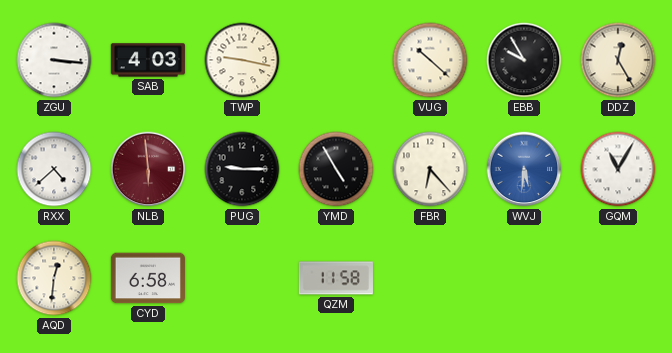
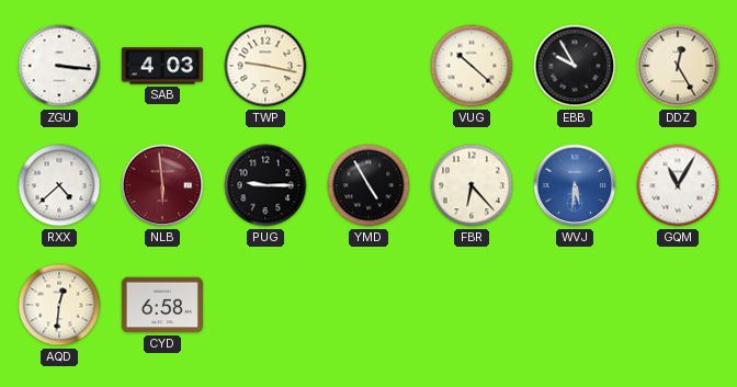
QZM: 11:58 -> none
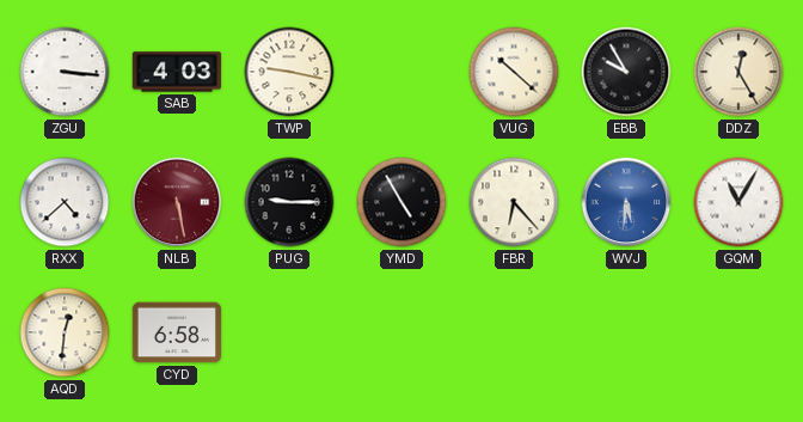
NLB: 5:59 -> 5:28
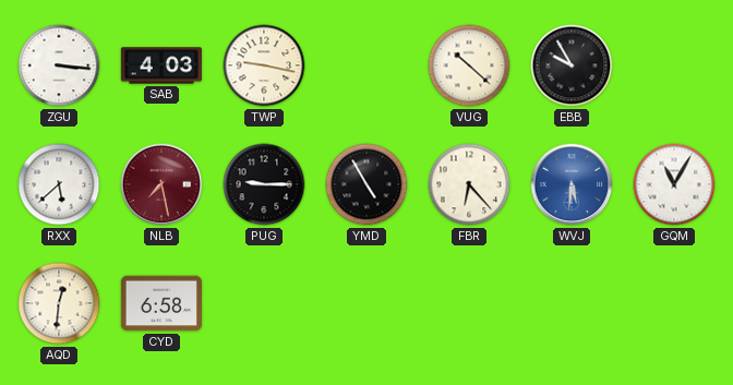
DDZ: 12:25 -> none
RXX: 4:38 -> 5:38
NLB: 5:28 -> 7:28
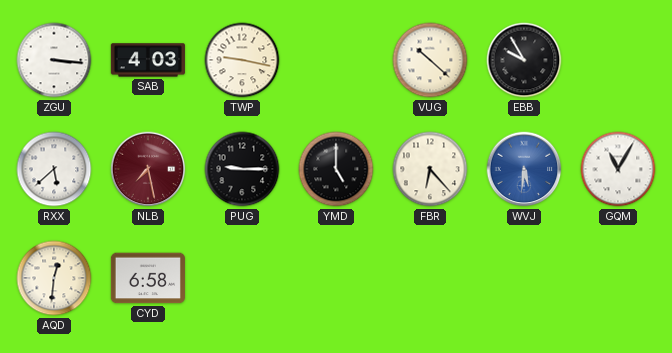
YMD: 4:55 -> 5:00
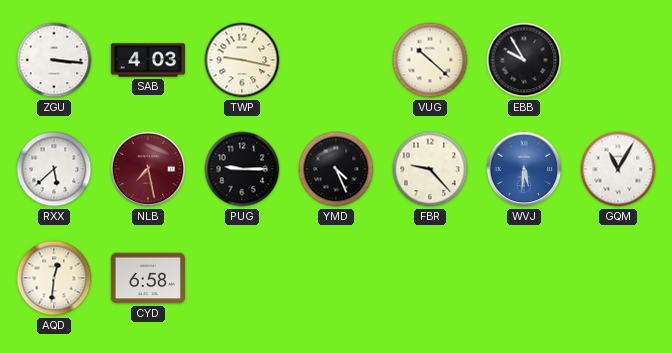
YMD: 5:00 -> 4:26
FBR: 6:23 -> 9:23
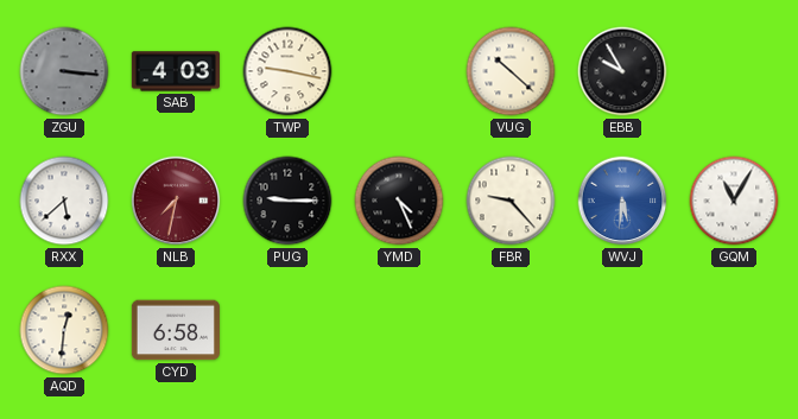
ZGU dial: white -> grey
NLB: 7:28 -> 7:32
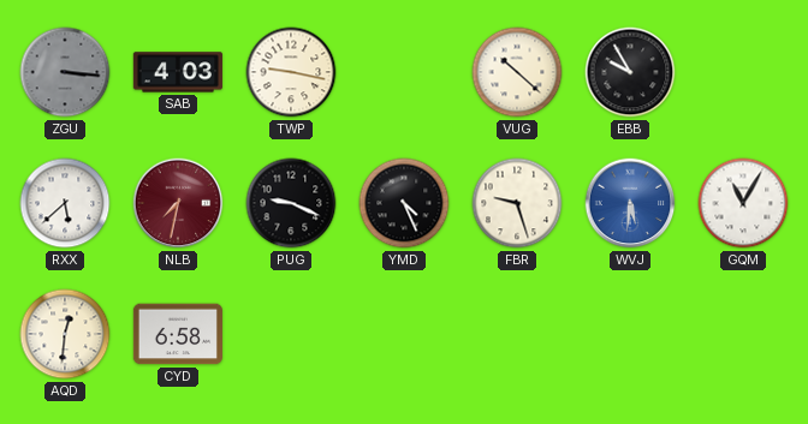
PUG: 9:15 -> 9:19
FBR: 9:23 -> 9:27
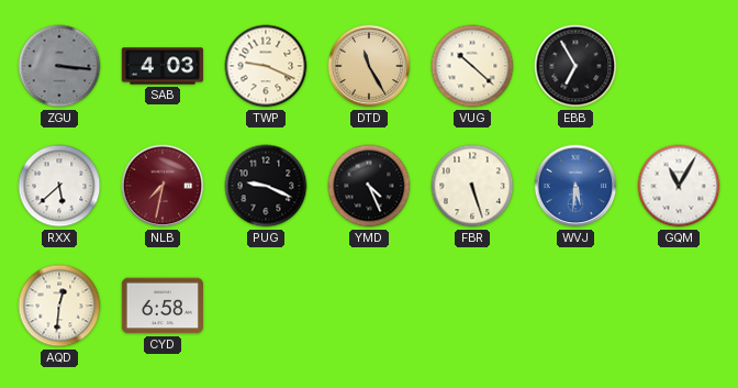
TWP: 9:17 -> 9:19
DTD: none -> 11:25
EBB: 9:55 -> 6:55
FBR: 9:27 -> 5:27
